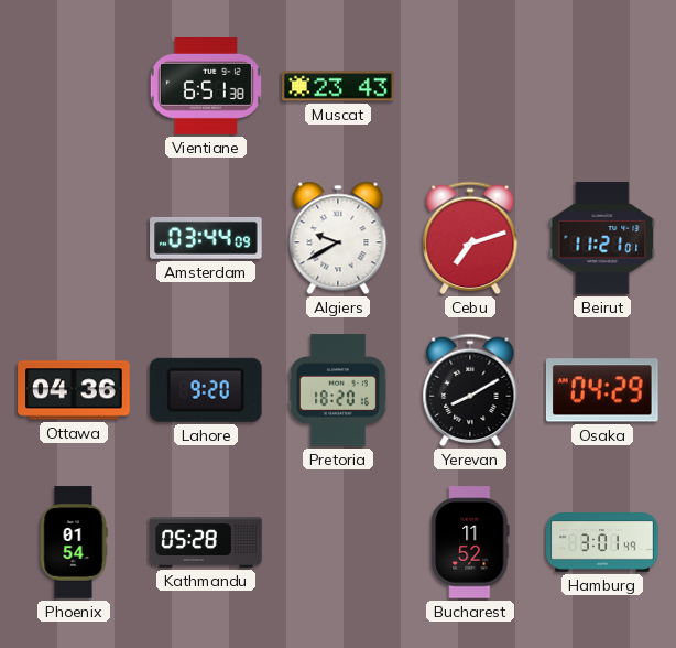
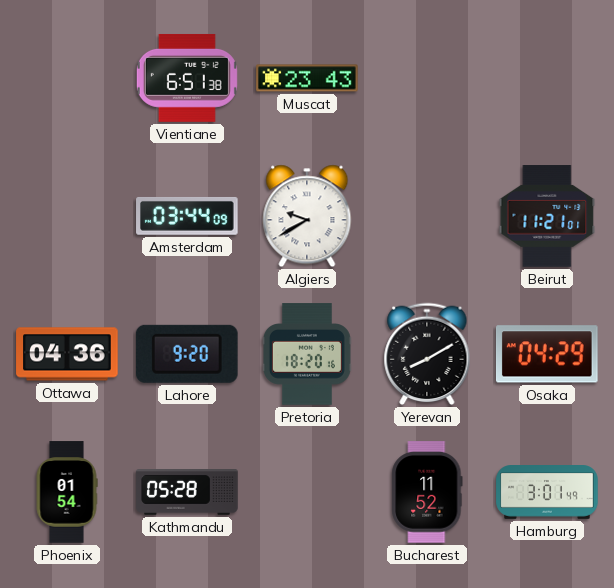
Cebu: 7:12 -> none
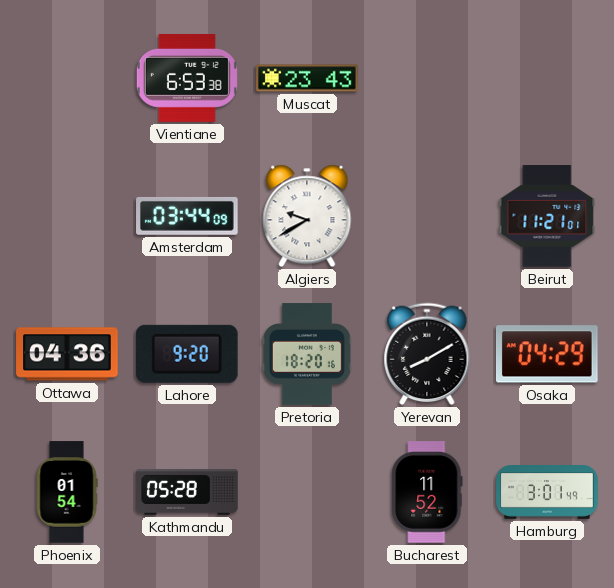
Vientiane: 6:51 -> 6:53
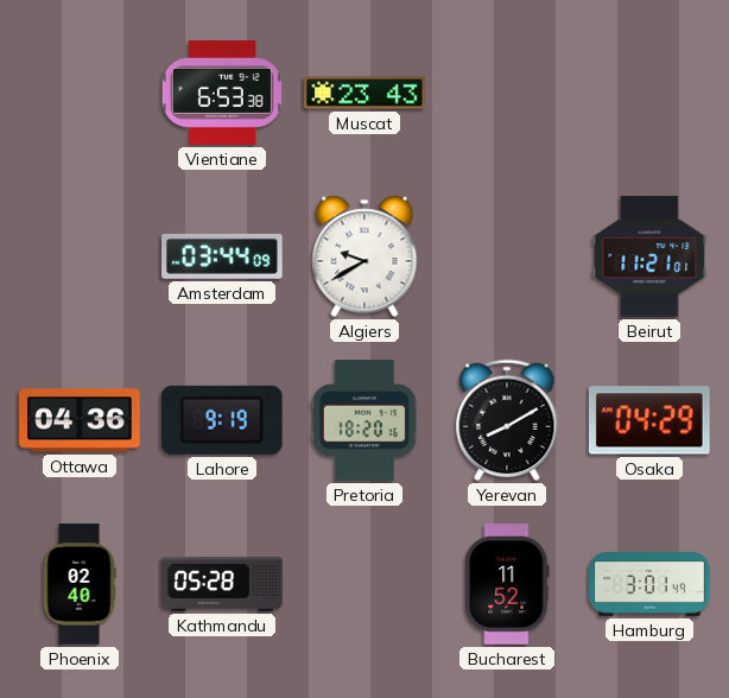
Lahore: 9:20 -> 9:19
Phoenix: 01:54 -> 02:40
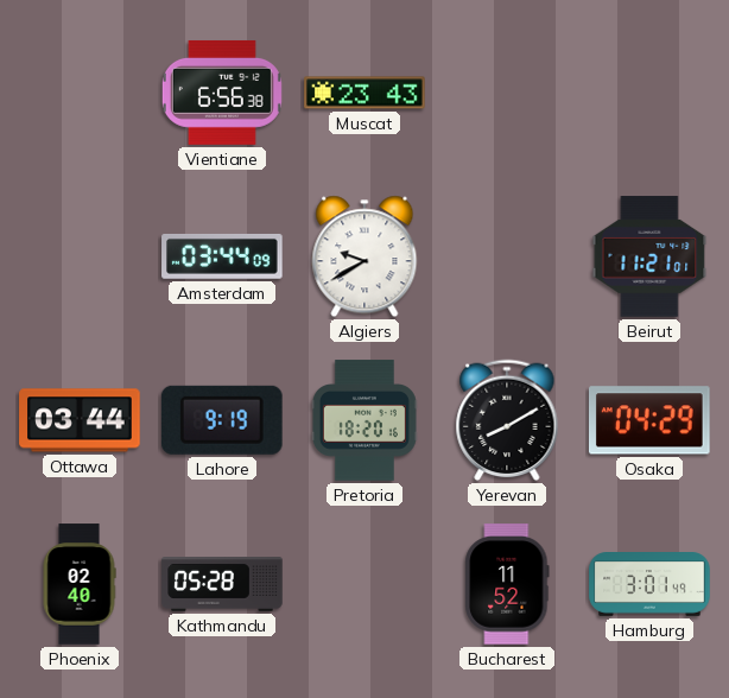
Vientiane: 6:53 -> 6:56
Ottawa: 04:36 -> 03:44
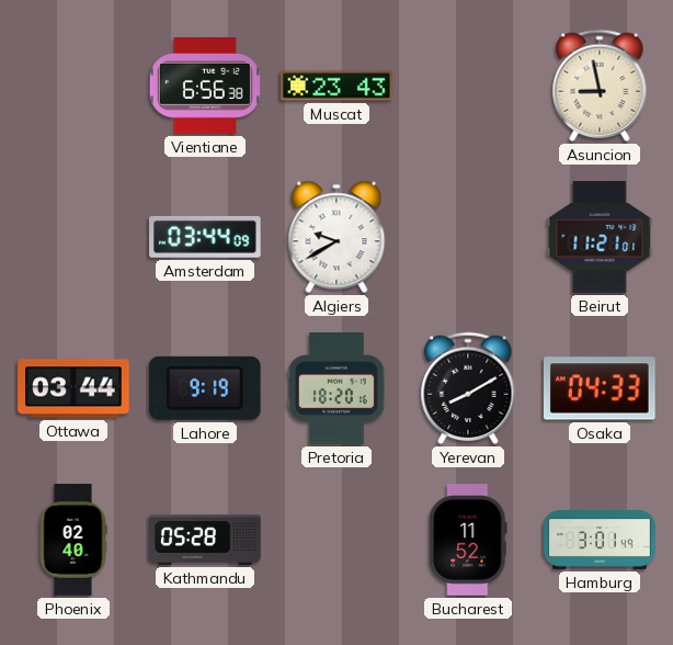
Asuncion: none -> 8:58
Osaka: 04:29 -> 04:33
